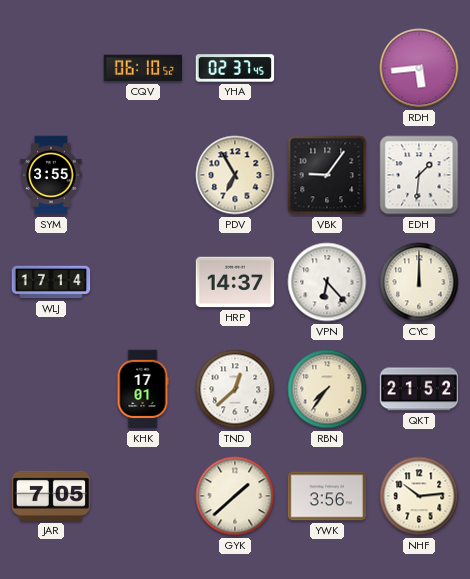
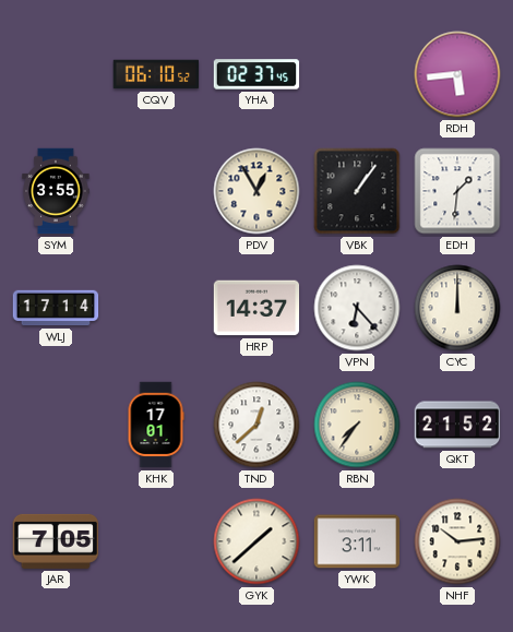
PDV: 6:55 -> 12:55
VBK: 9:06 -> 1:06
YWK: 3:56 -> 3:11
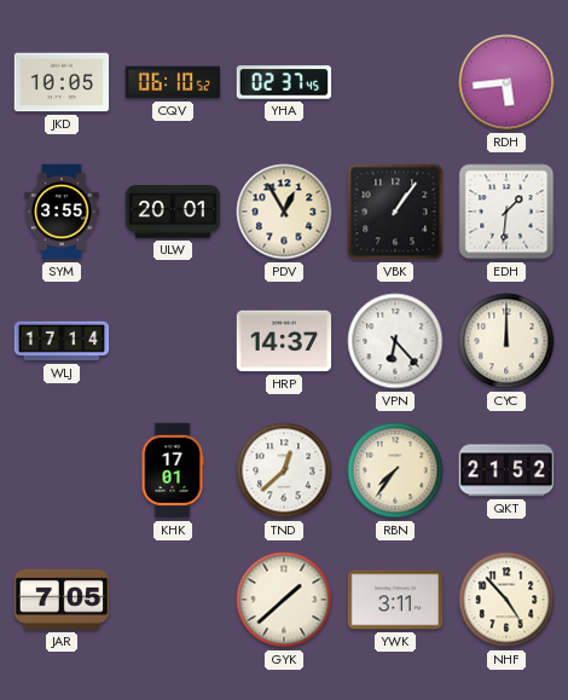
JKD: none -> 10:05
ULW: none -> 20:01
NHF: 10:14 -> 4:53
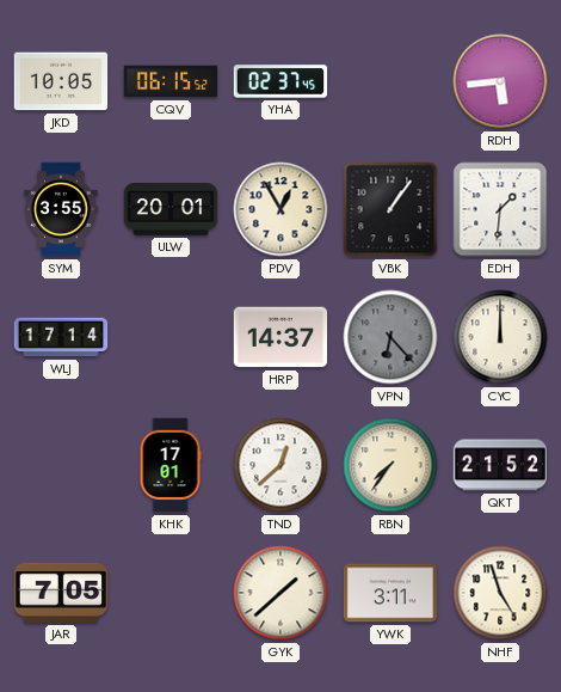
CQV: 06:10 -> 06:15
VPN dial: white -> grey
NHF: 4:53 -> 4:57
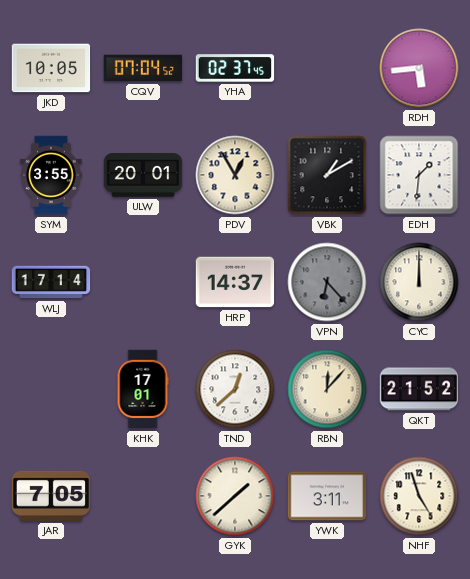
CQV: 06:15 -> 07:04
VBK: 1:06 -> 1:10
RBN: 7:36 -> 12:07
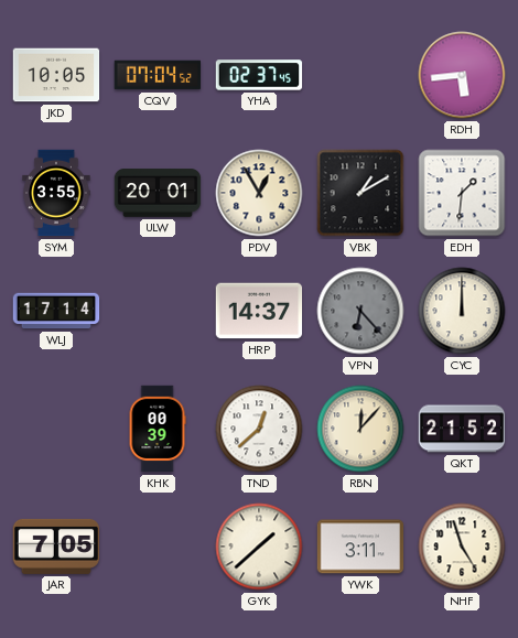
KHK: 17:01 -> 00:39
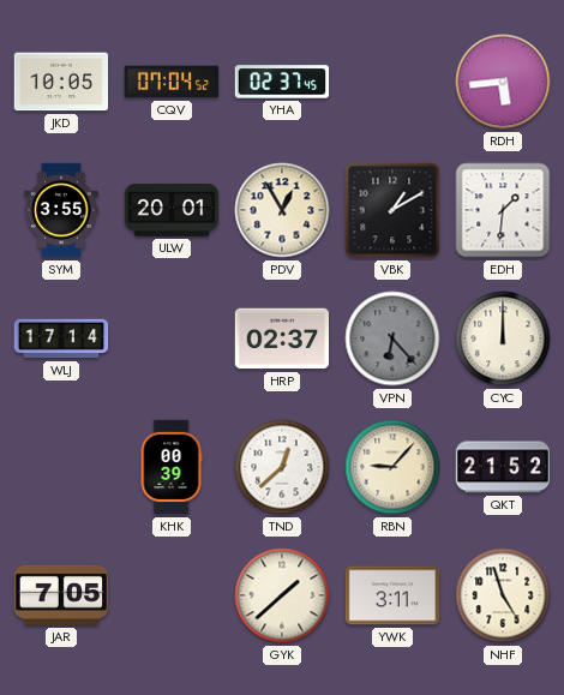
HRP: 14:37 -> 02:37
RBN: 12:07 -> 9:07
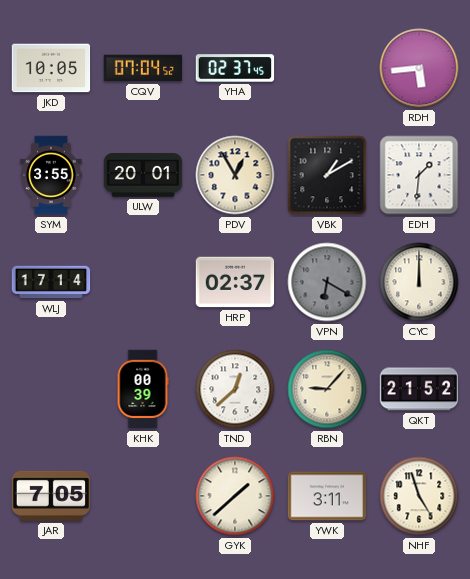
VPN: 6:23 -> 6:20
